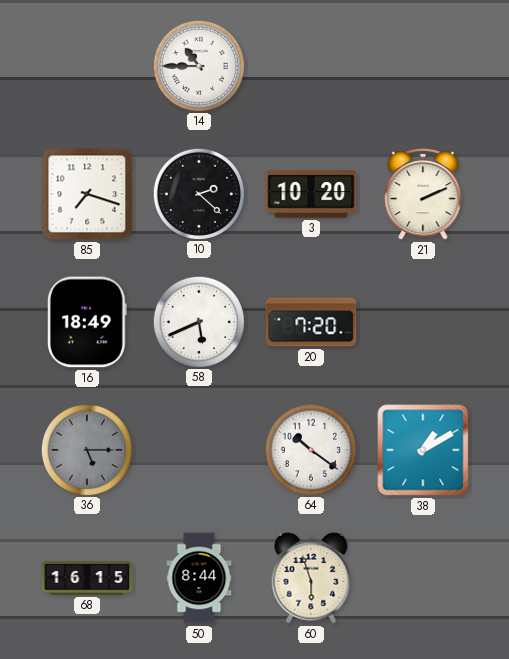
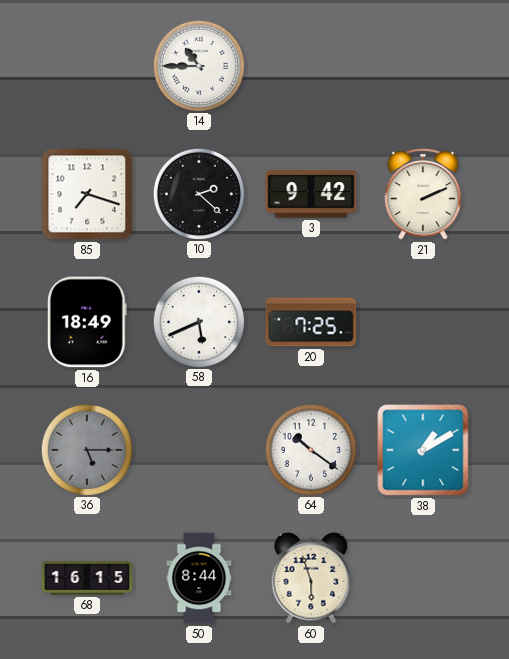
3: 10:20 -> 9:42
20: 7:20 -> 7:25
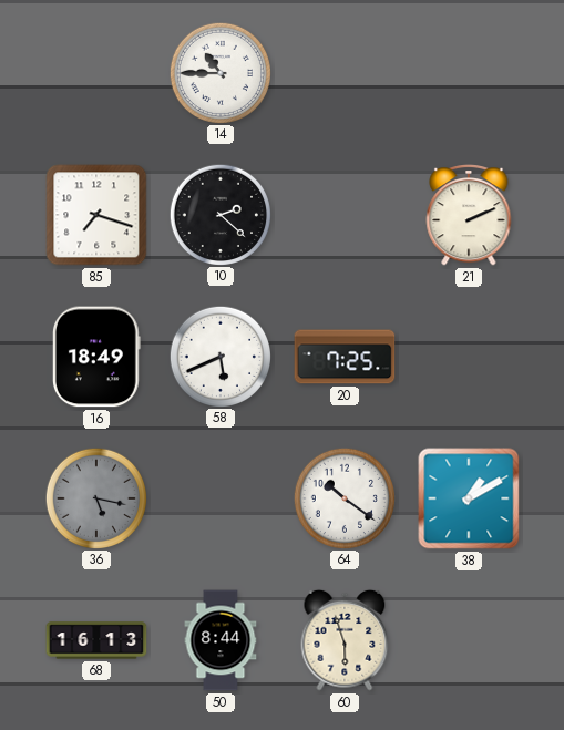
3: 9:42 -> none
36: 5:15 -> 5:17
68: 16:15 -> 16:13
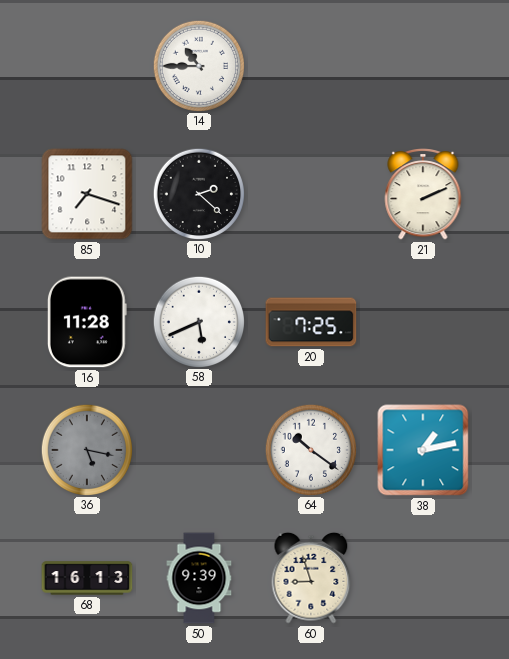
16: 18:49 -> 11:28
38: 1:10 -> 1:13
50: 8:44 -> 9:39
60: 5:57 -> 8:57
